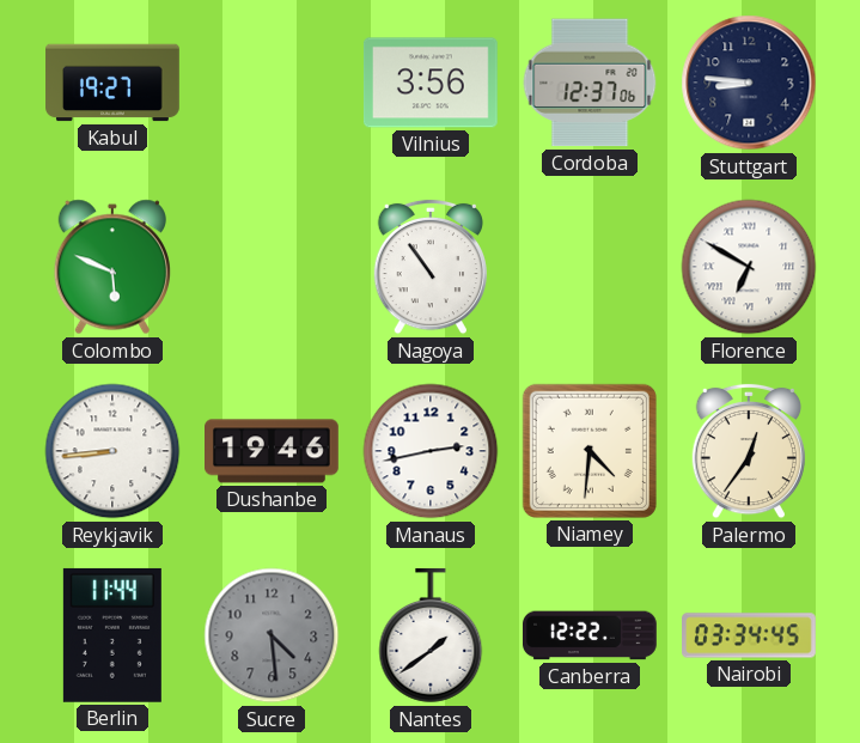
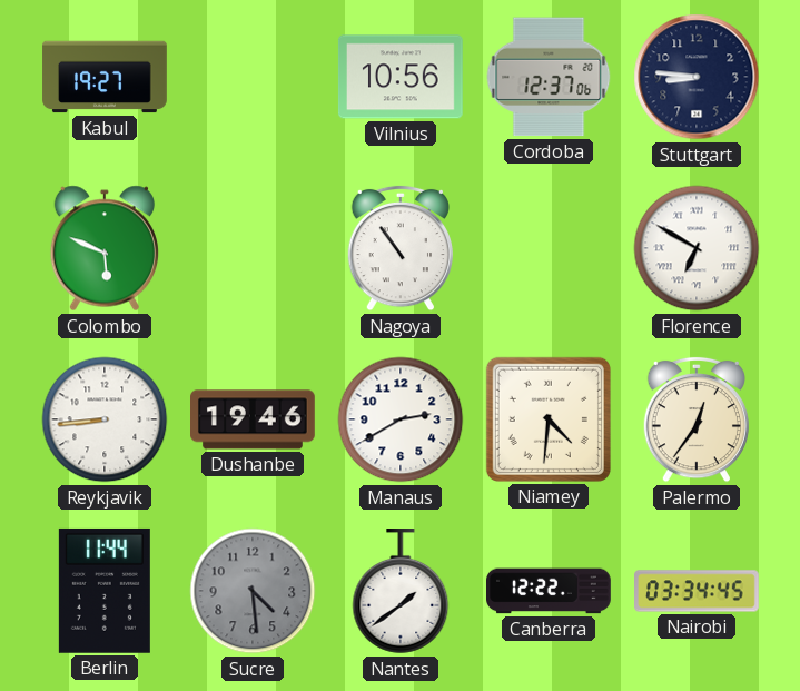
Vilnius: 3:56 -> 10:56
Manaus: 2:43 -> 2:40
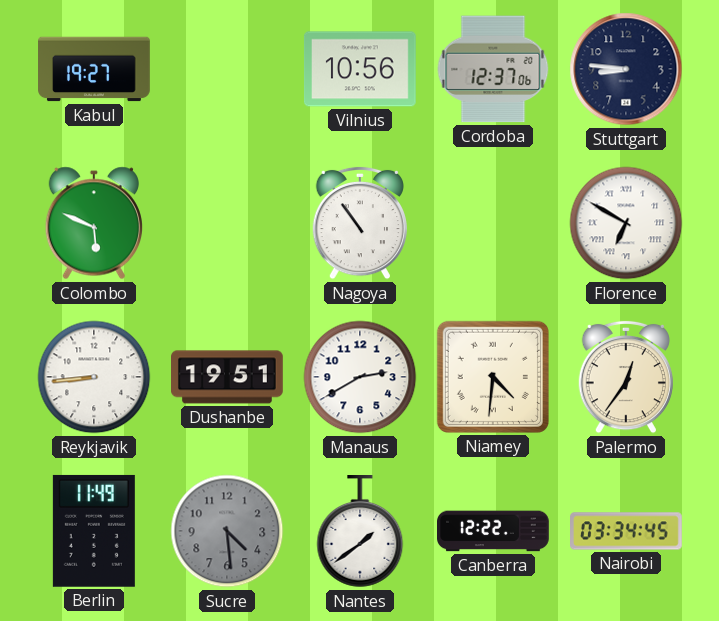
Dushanbe: 19:46 -> 19:51
Berlin: 11:44 -> 11:49
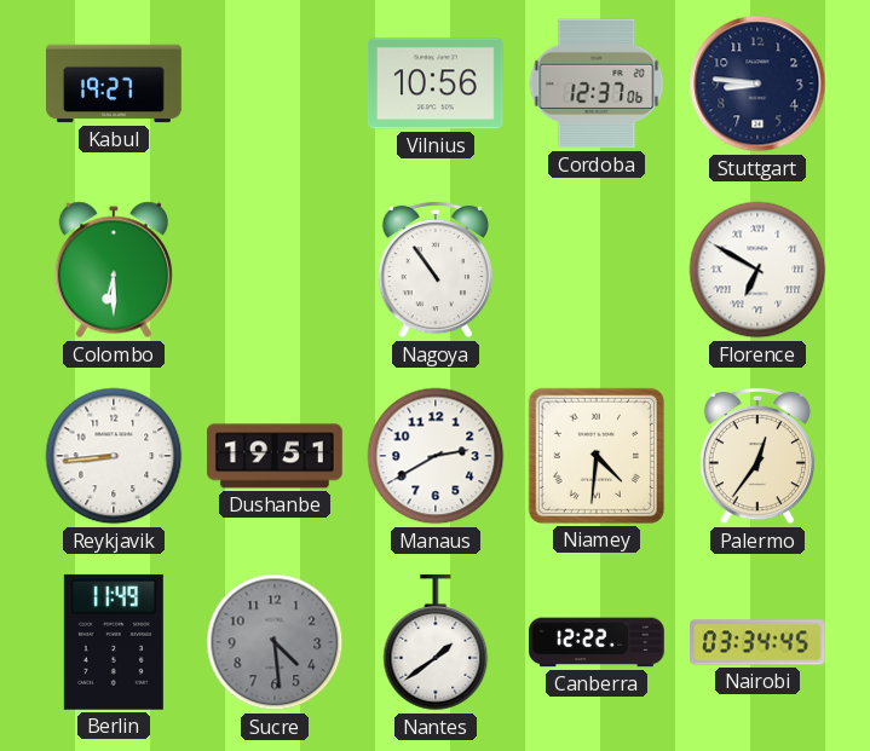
Colombo: 5:49 -> 6:30
